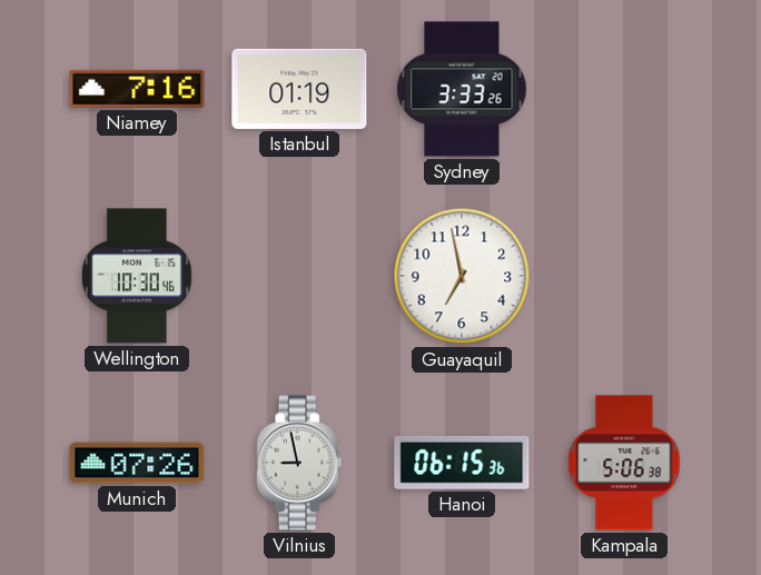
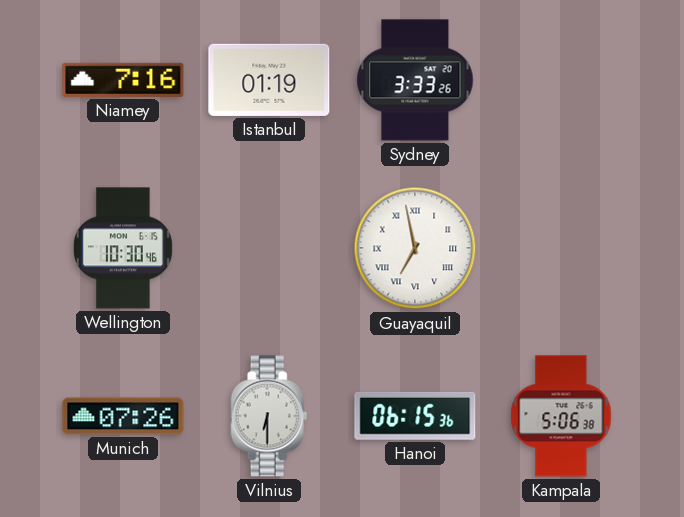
Guayaquil numerals: Arabic -> Roman
Vilnius: 8:58 -> 6:30
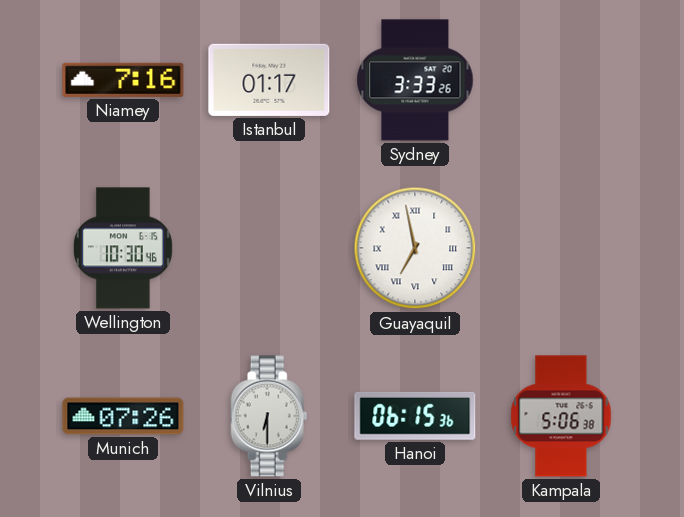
Istanbul: 01:19 -> 01:17
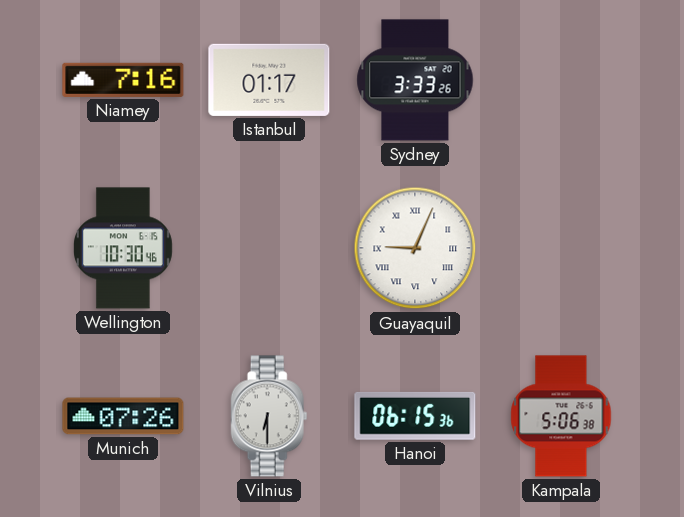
Guayaquil: 6:58 -> 9:04
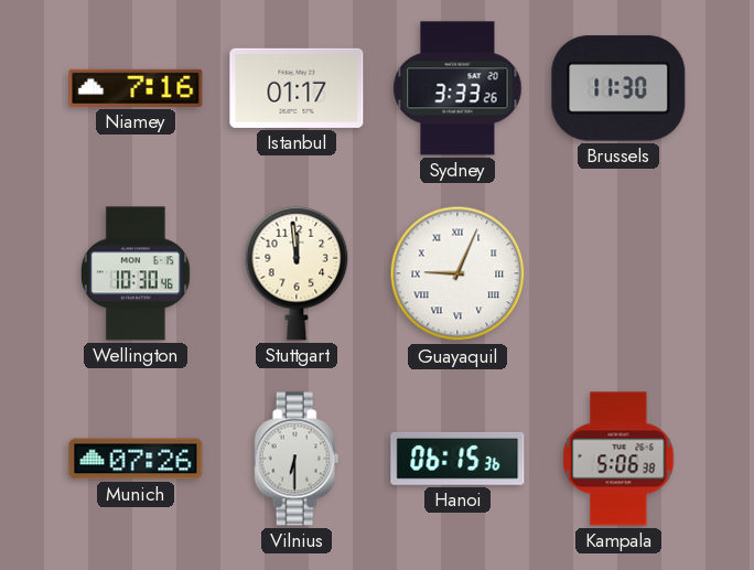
Brussels: none -> 11:30
Stuttgart: none -> 11:59
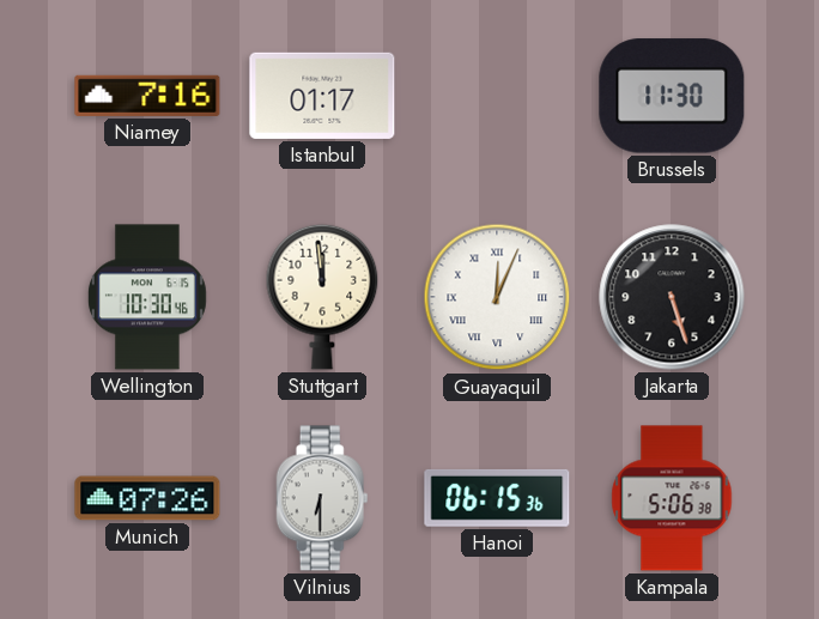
Sydney: 3:33 -> none
Guayaquil: 9:04 -> 12:04
Jakarta: none -> 5:27
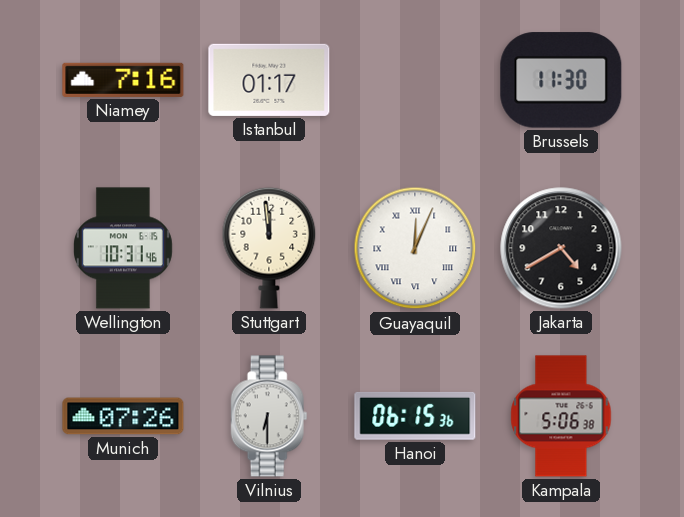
Wellington: 10:30 -> 10:31
Jakarta: 5:27 -> 4:40
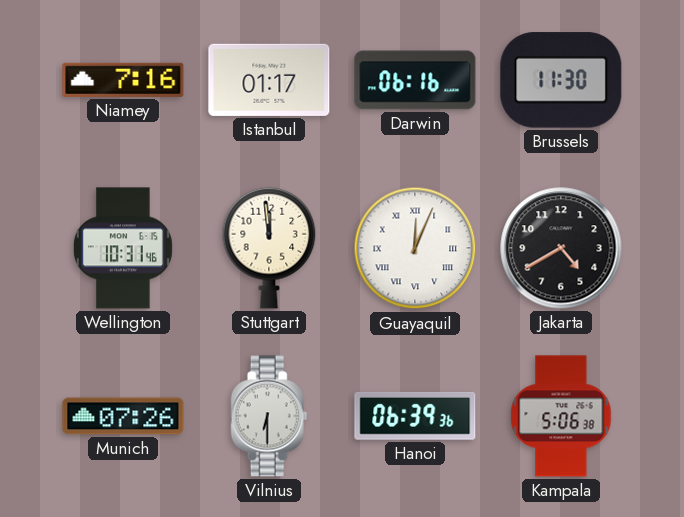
Darwin: none -> 06:16
Hanoi: 06:15 -> 06:39
